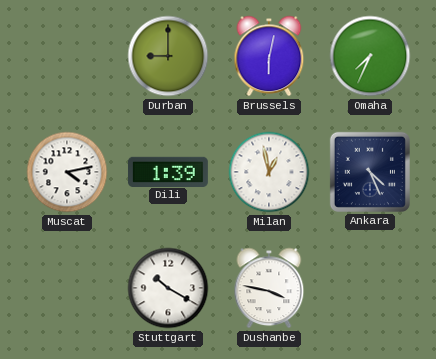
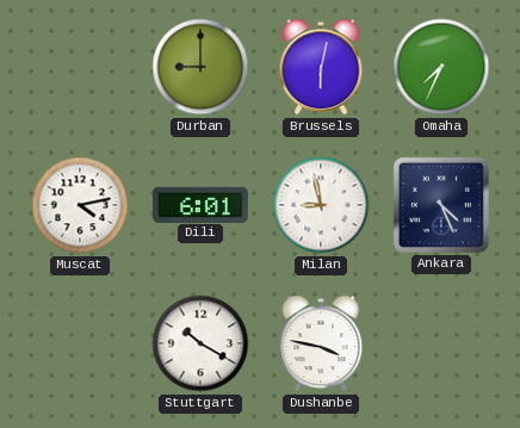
Dili: 1:39 -> 6:01
Milan: 12:58 -> 8:58
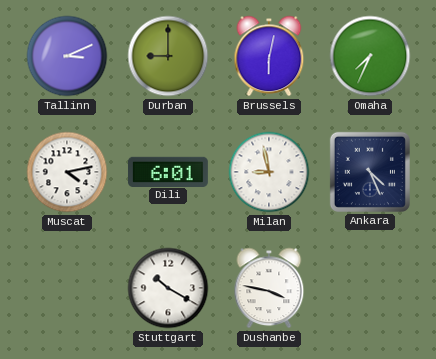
Tallinn: none -> 3:11
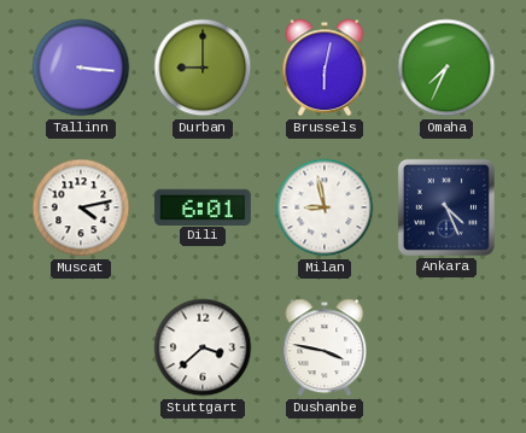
Tallinn: 3:11 -> 3:16
Stuttgart: 10:20 -> 3:38
